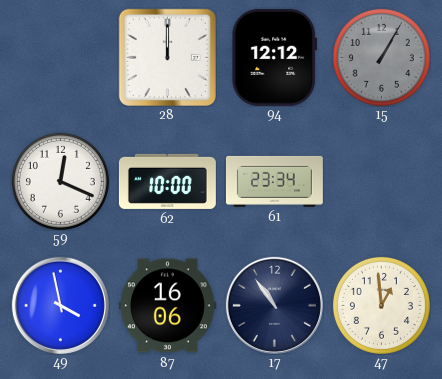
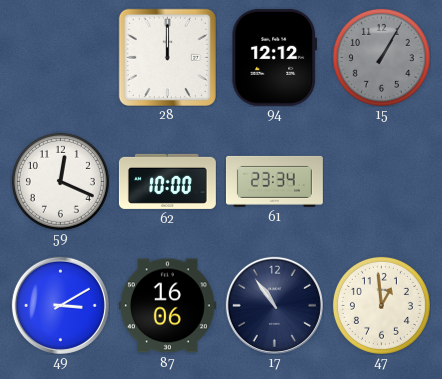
49: 3:58 -> 3:10
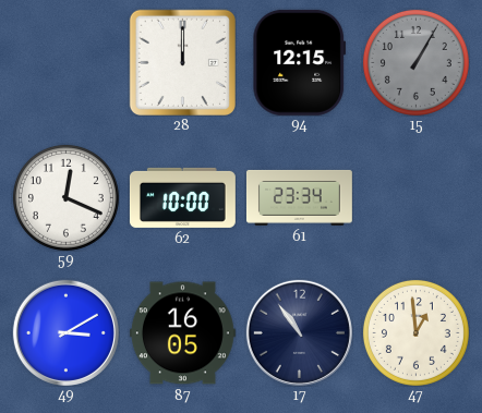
94: 12:12 -> 12:15
87: 16:06 -> 16:05
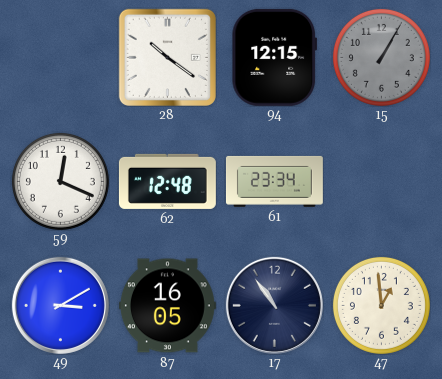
28: 12:00 -> 10:21
62: 10:00 -> 12:48
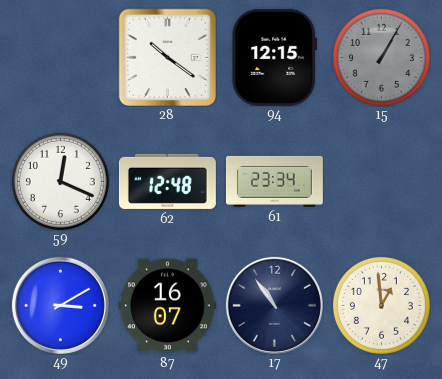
87: 16:05 -> 16:07
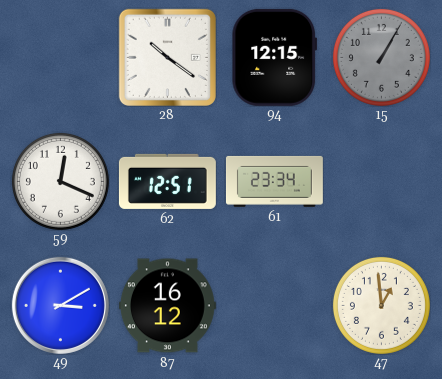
62: 12:48 -> 12:51
87: 16:07 -> 16:12
17: 10:54 -> none
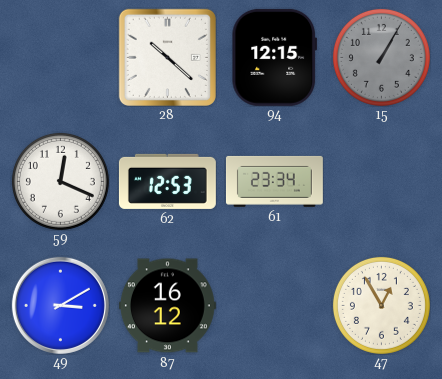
28: 10:21 -> 10:22
62: 12:51 -> 12:53
47: 12:59 -> 12:55
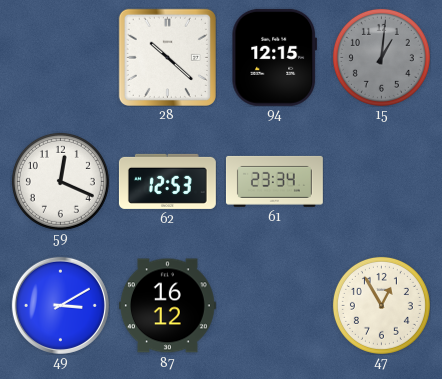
15: 1:05 -> 1:01
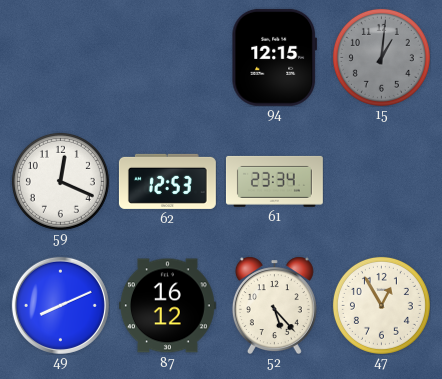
28: 10:22 -> none
49: 3:10 -> 8:11
52: none -> 5:23
